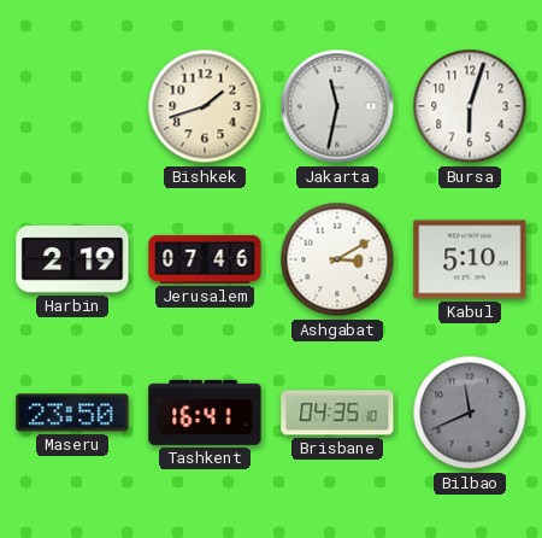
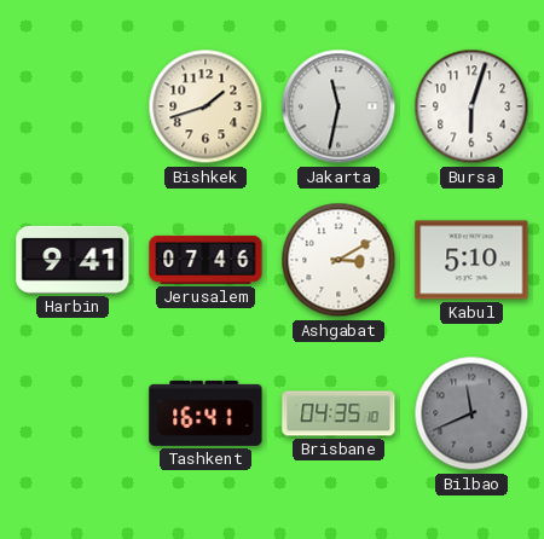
Harbin: 2:19 -> 9:41
Maseru: 23:50 -> none
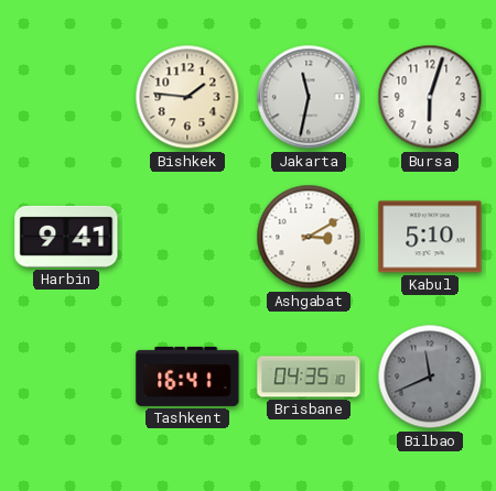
Bishkek: 1:42 -> 1:46
Jerusalem: 07:46 -> none
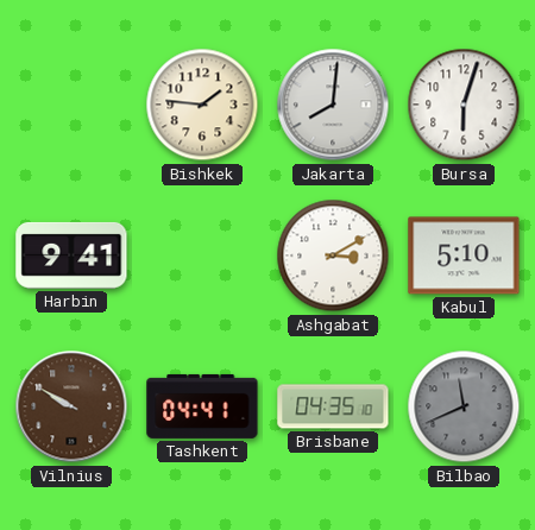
Jakarta: 11:32 -> 8:01
Vilnius: none -> 9:50
Tashkent: 16:41 -> 04:41
